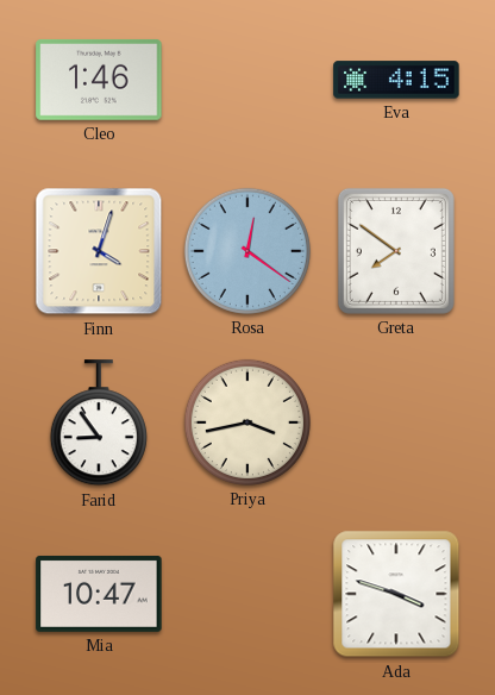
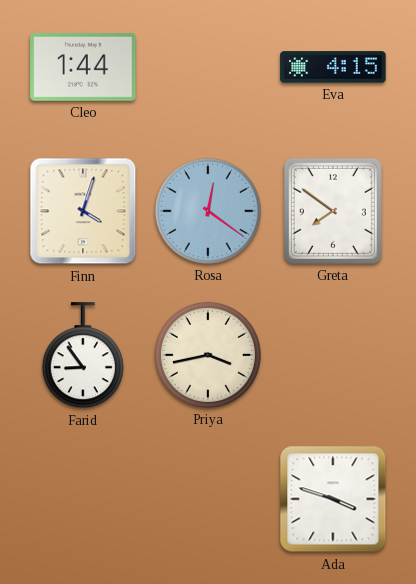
Cleo: 1:46 -> 1:44
Mia: 10:47 -> none
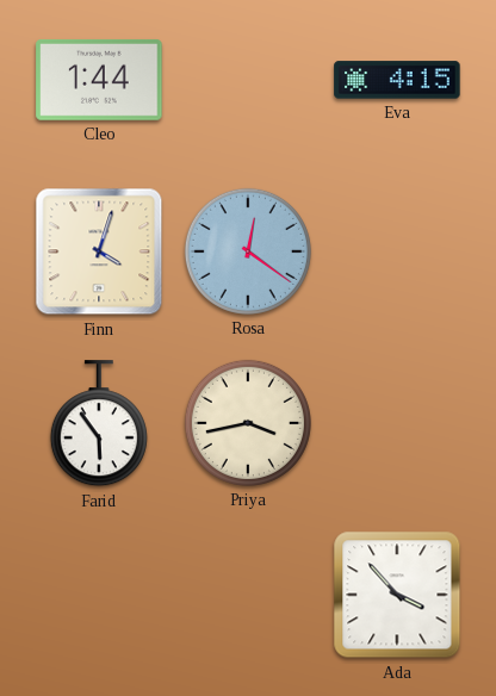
Greta: 7:51 -> none
Farid: 8:54 -> 5:54
Ada: 3:48 -> 3:53
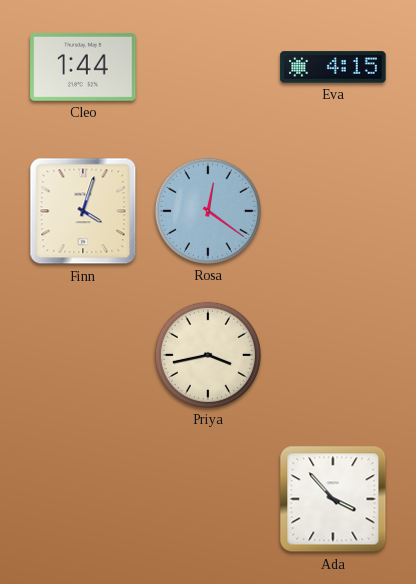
Farid: 5:54 -> none
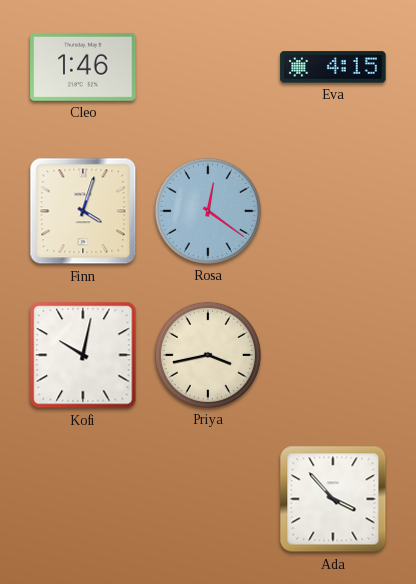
Cleo: 1:44 -> 1:46
Kofi: none -> 10:02
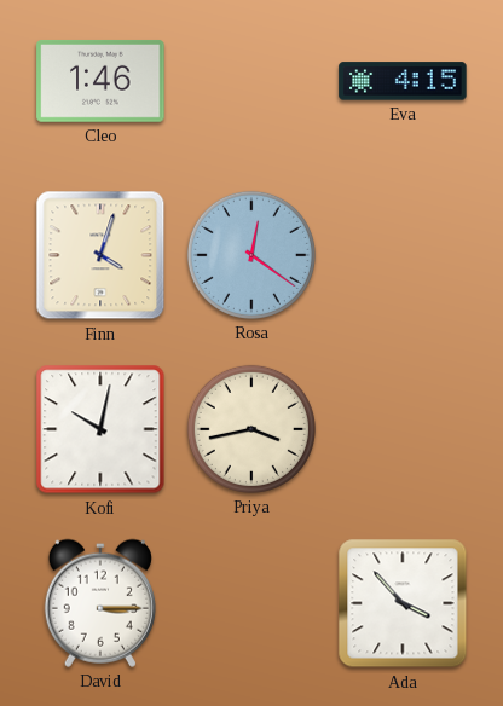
David: none -> 3:15
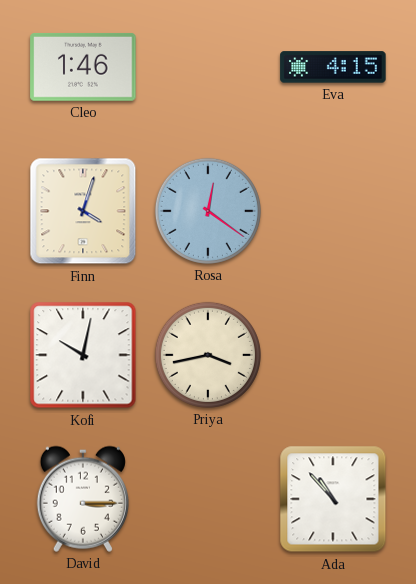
Ada: 3:53 -> 10:53
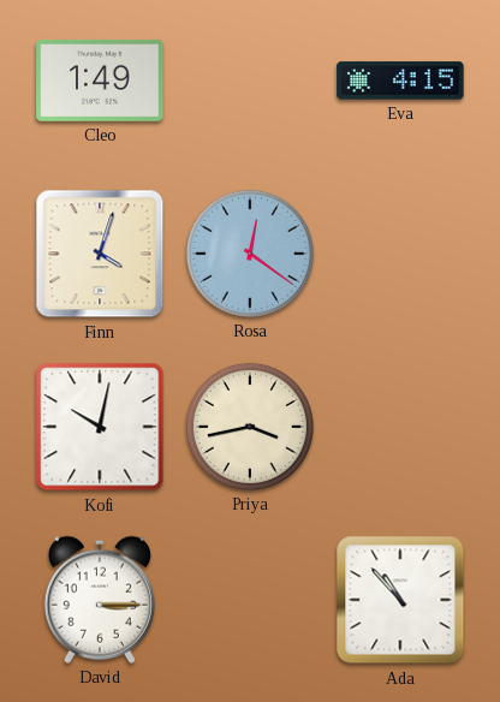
Cleo: 1:46 -> 1:49
